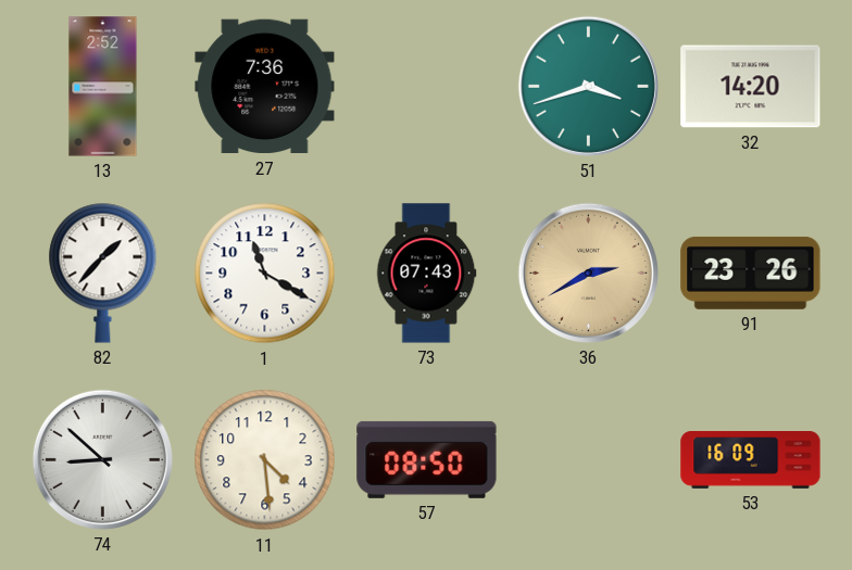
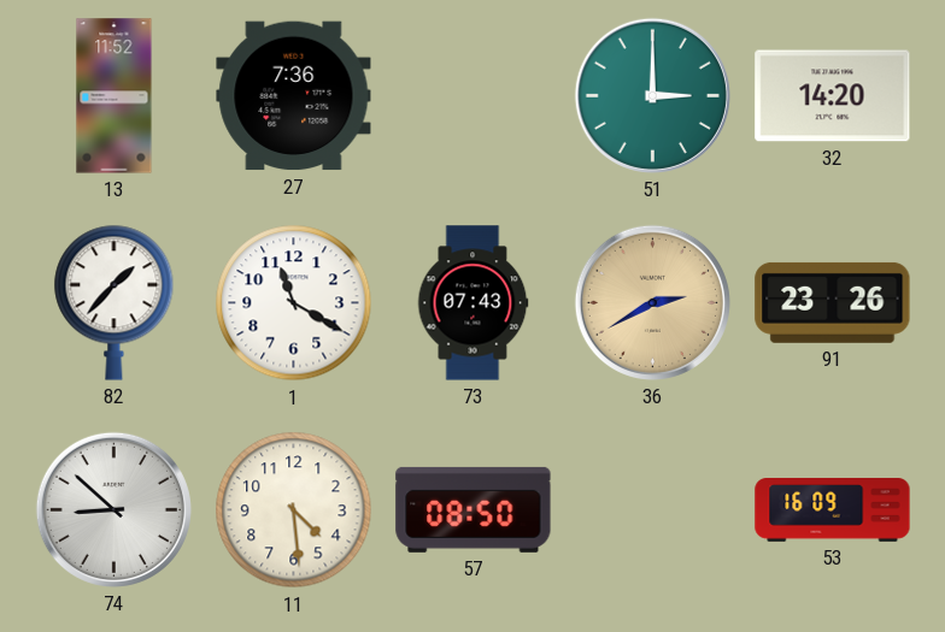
13: 2:52 -> 11:52
51: 3:42 -> 3:00
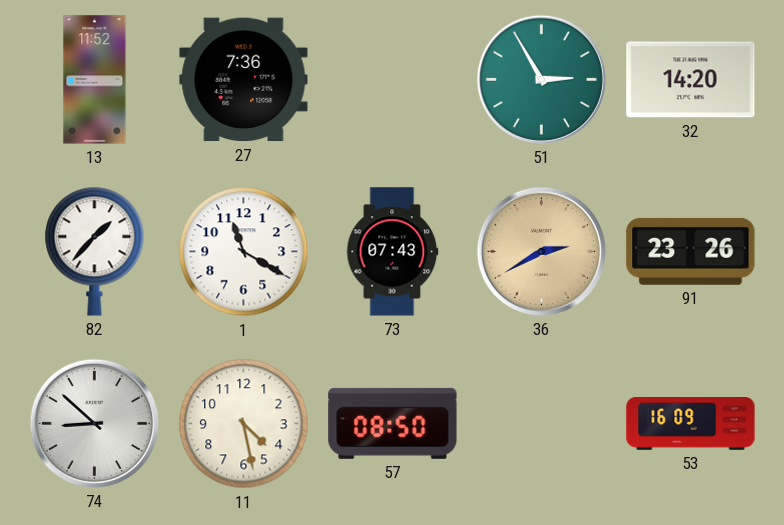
51: 3:00 -> 2:55
11: 4:29 -> 4:28
